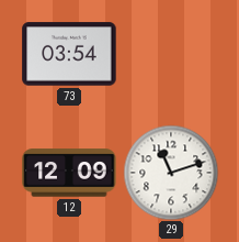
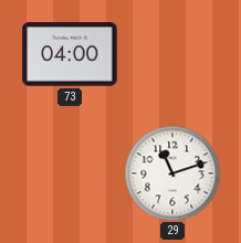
73: 03:54 -> 04:00
12: 12:09 -> none
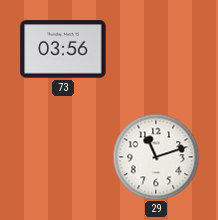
73: 04:00 -> 03:56
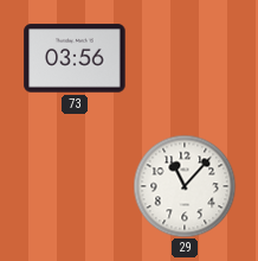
29: 11:12 -> 11:07
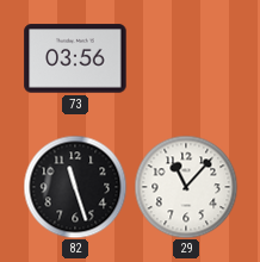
82: none -> 11:27
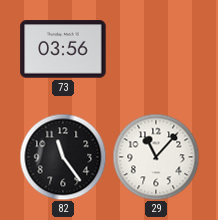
82: 11:27 -> 11:24
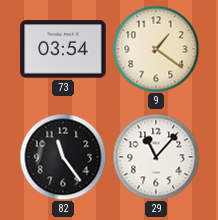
73: 03:56 -> 03:54
9: none -> 1:21
